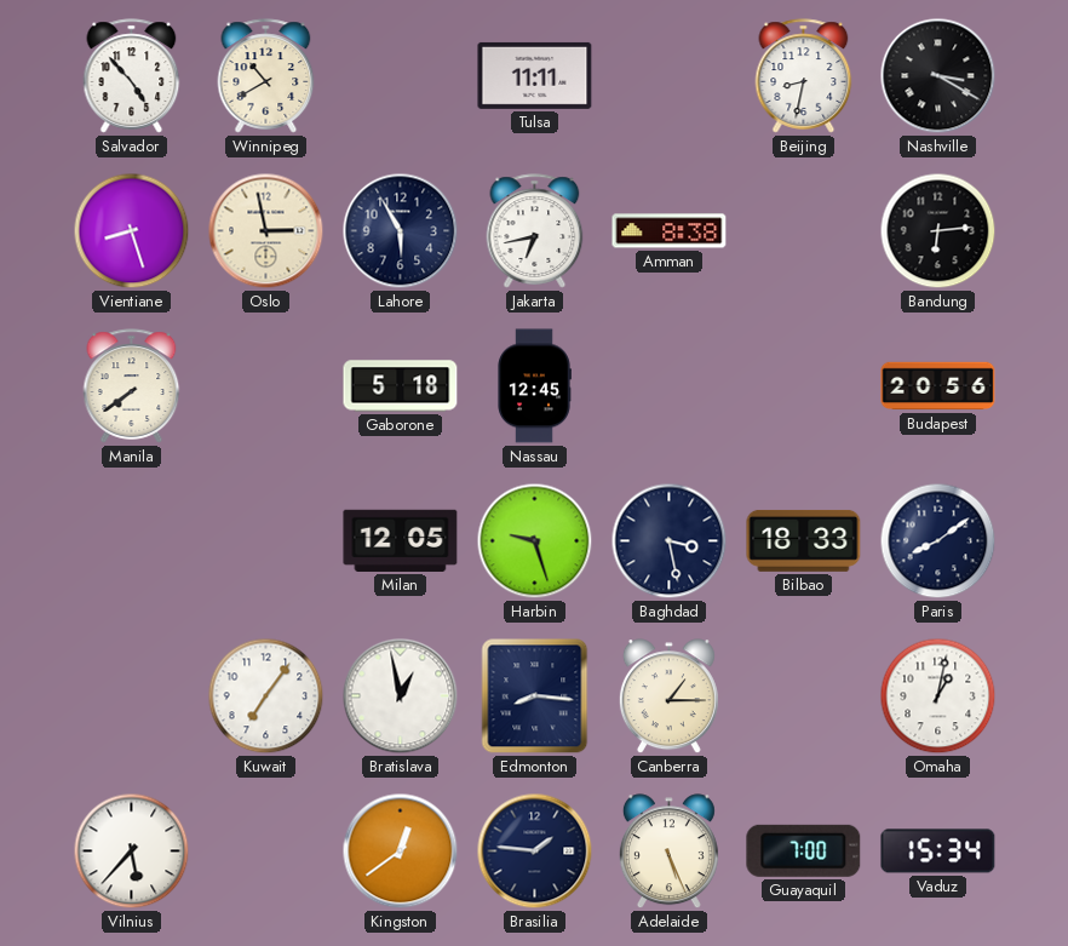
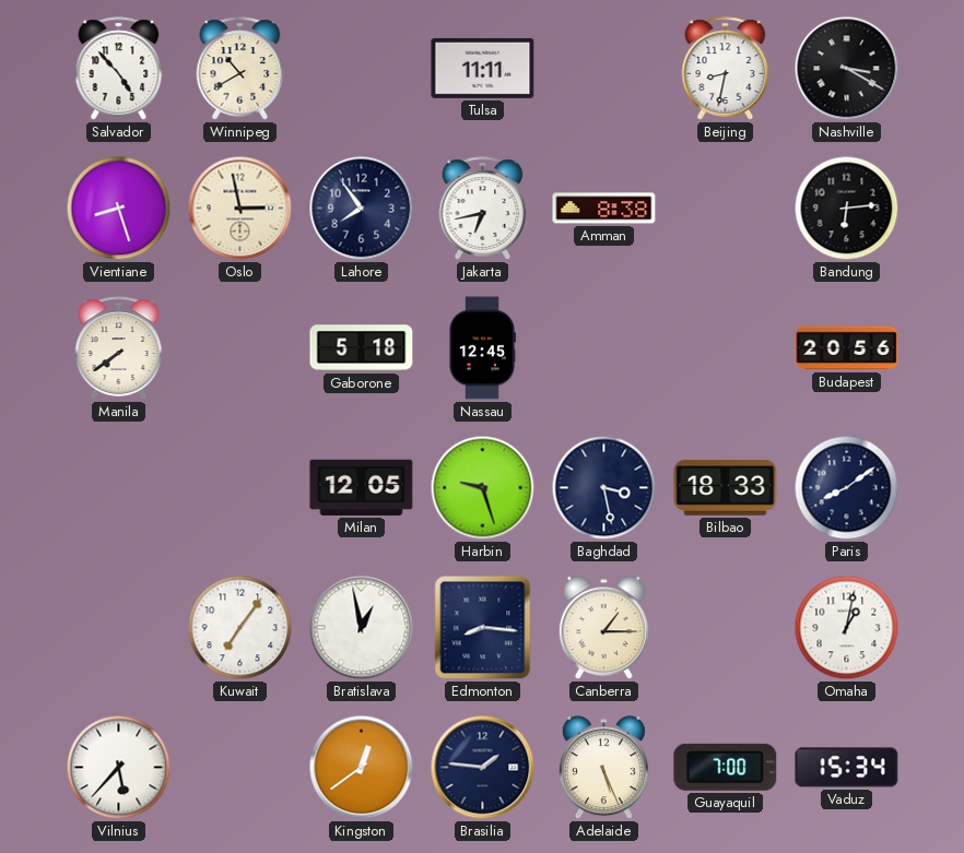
Lahore: 5:55 -> 7:54
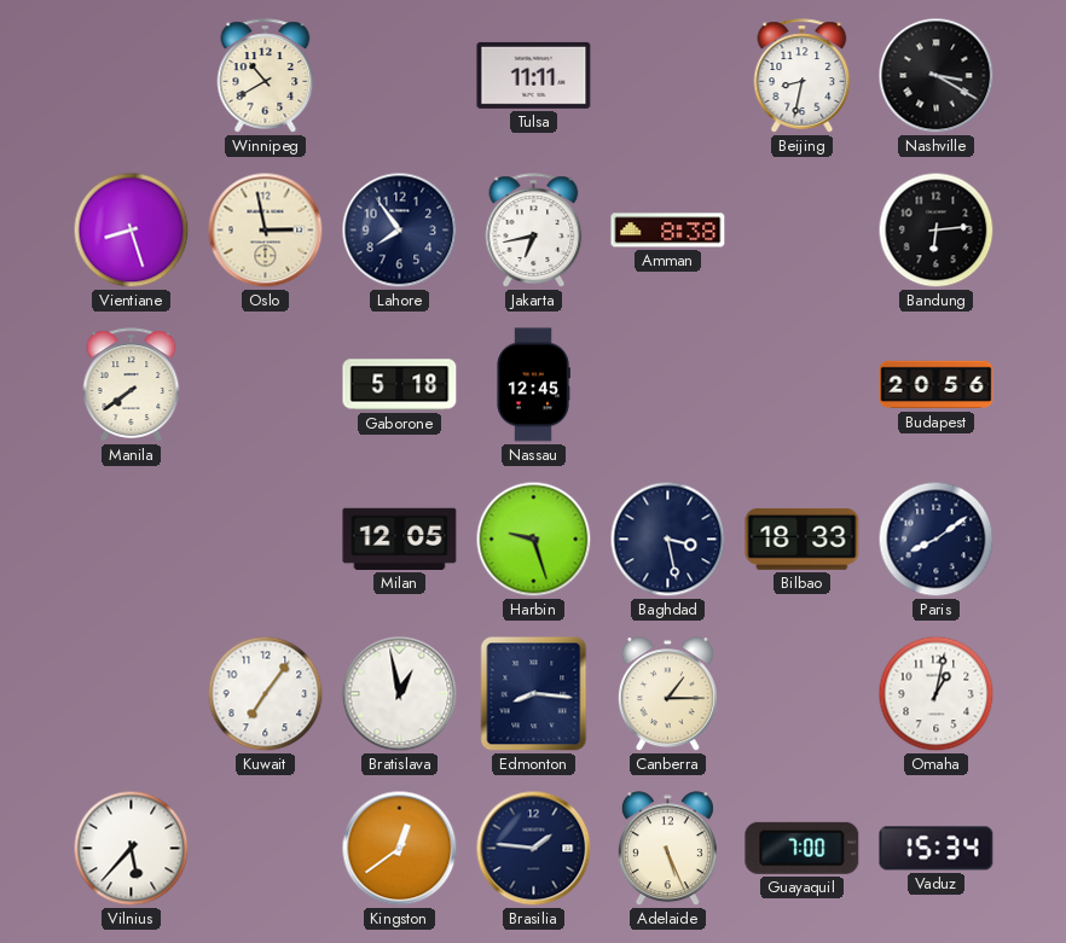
Salvador: 4:53 -> none
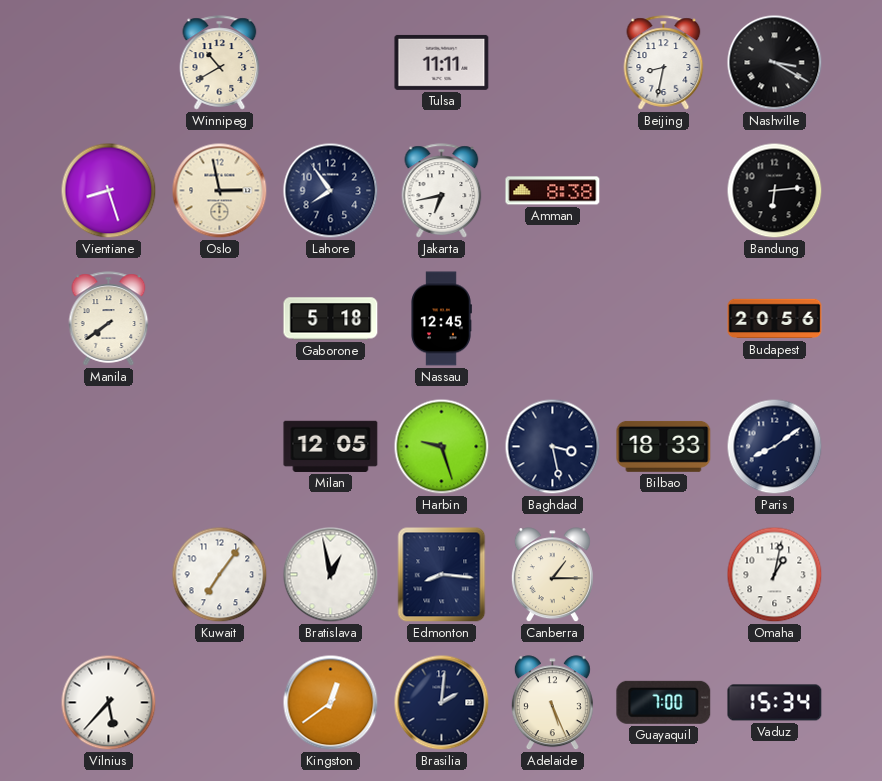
Brasilia: 1:46 -> 2:01
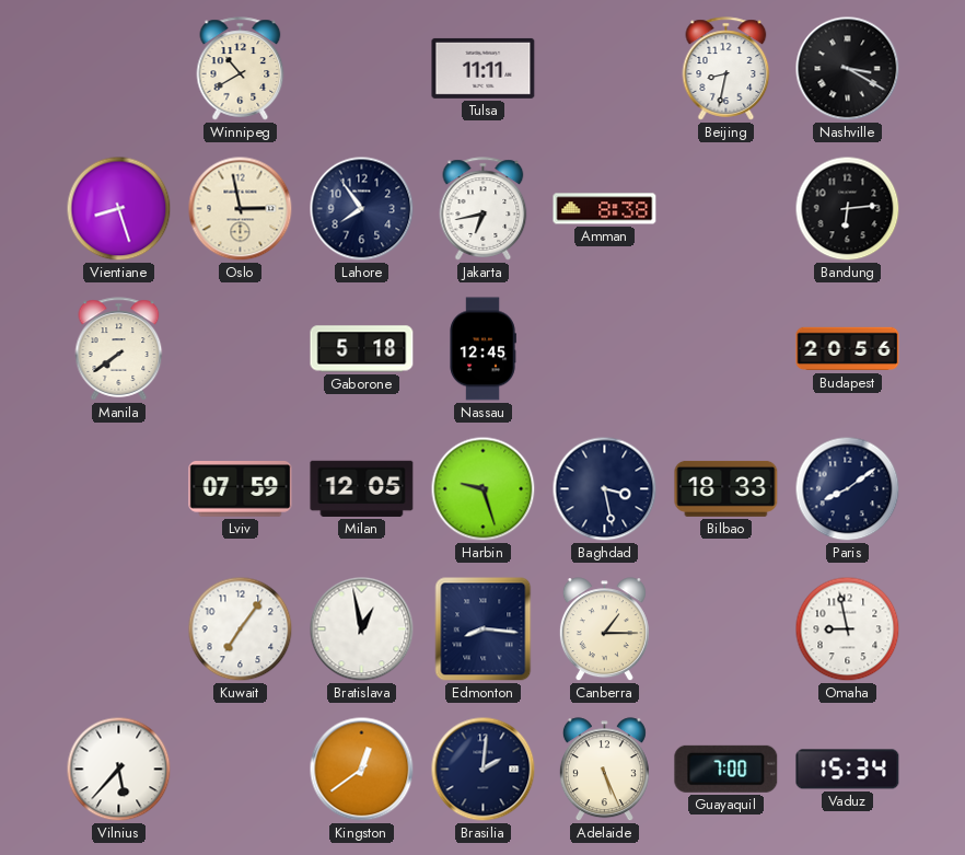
Lviv: none -> 07:59
Omaha: 1:02 -> 8:58
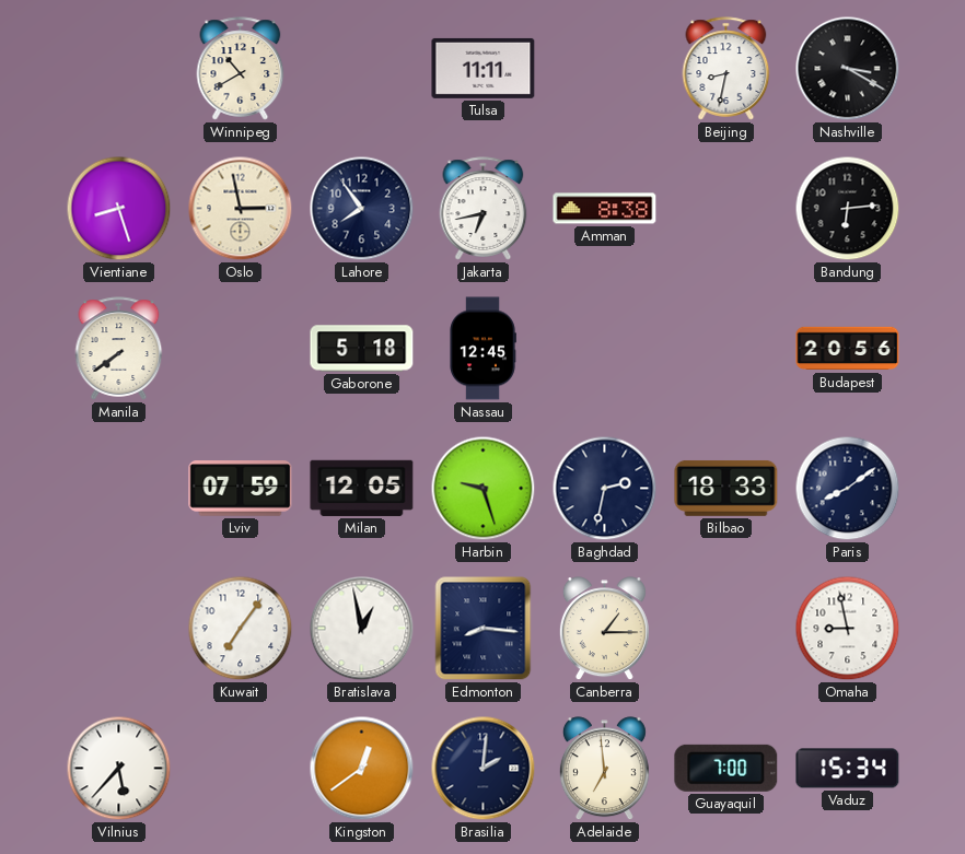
Baghdad: 3:28 -> 2:32
Adelaide: 5:26 -> 6:59
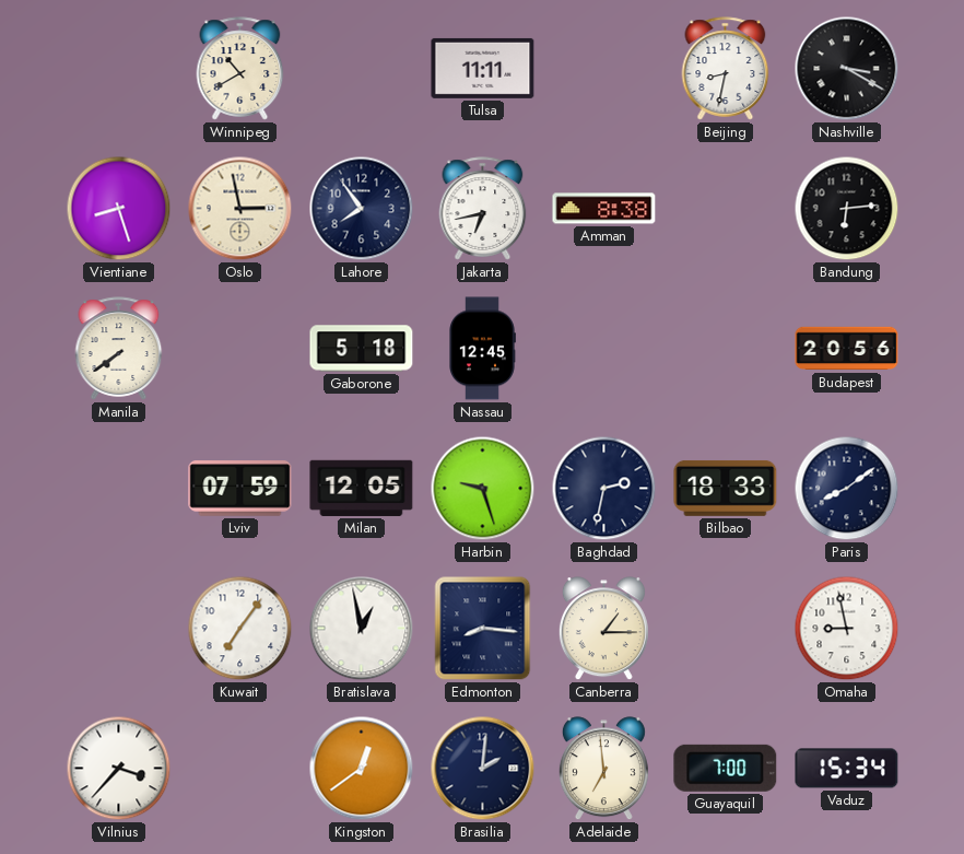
Vilnius: 5:37 -> 3:37
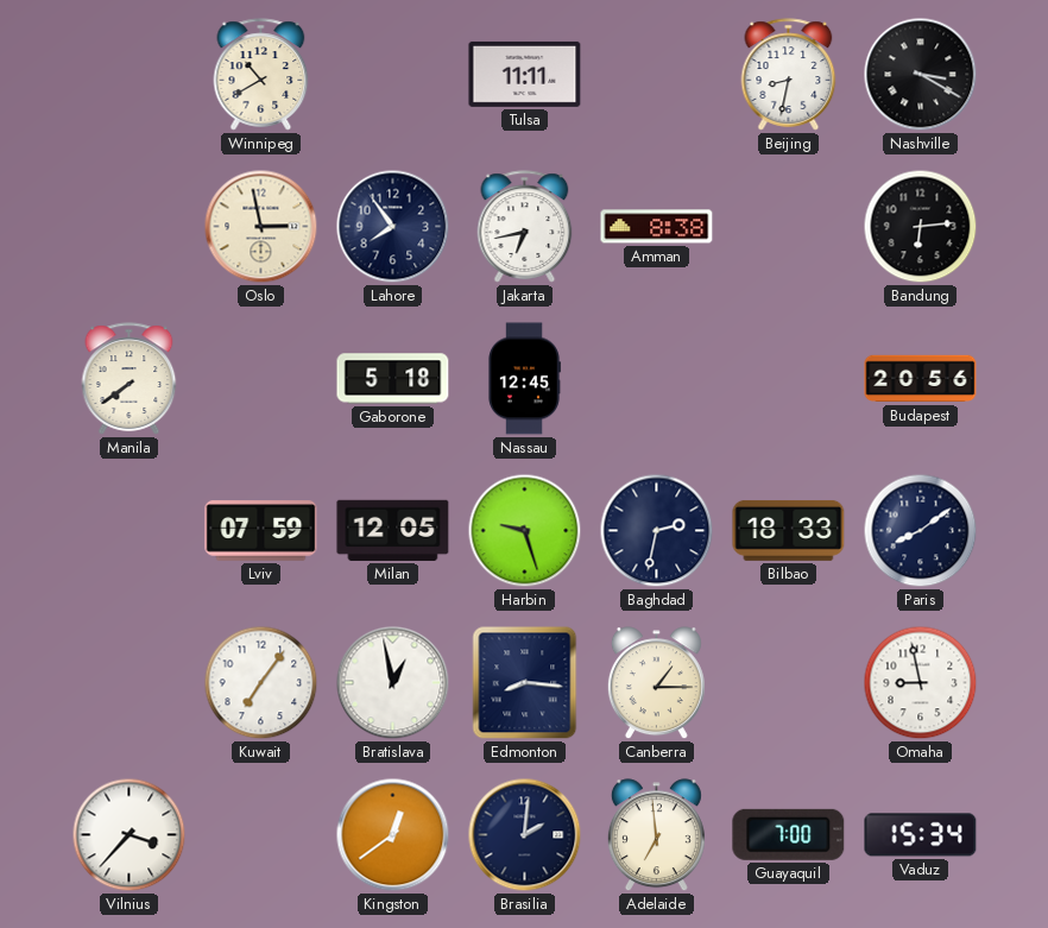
Vientiane: 8:27 -> none
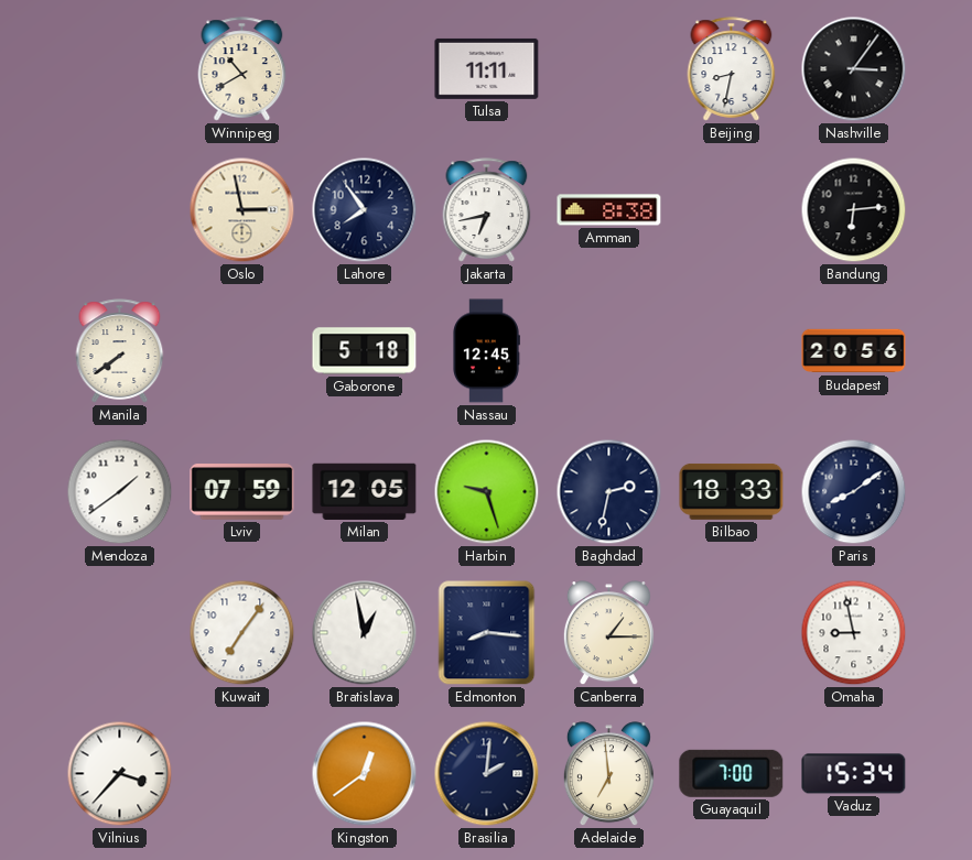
Nashville: 3:20 -> 3:06
Mendoza: none -> 1:39
